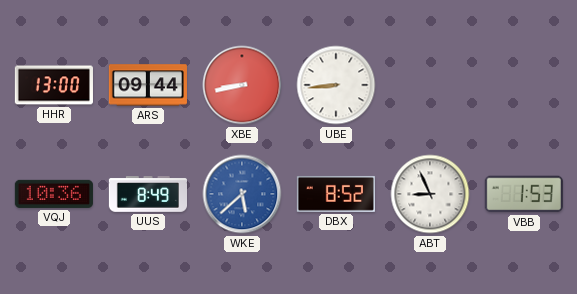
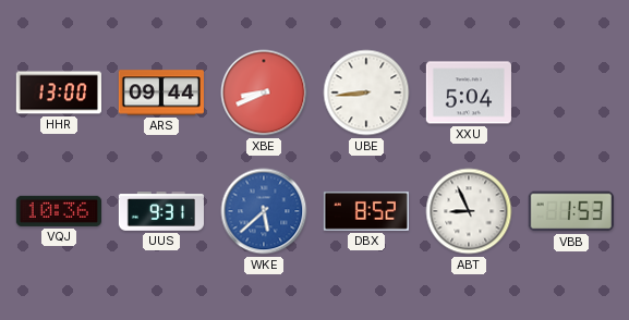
XBE: 8:43 -> 8:41
XXU: none -> 5:04
UUS: 8:49 -> 9:31
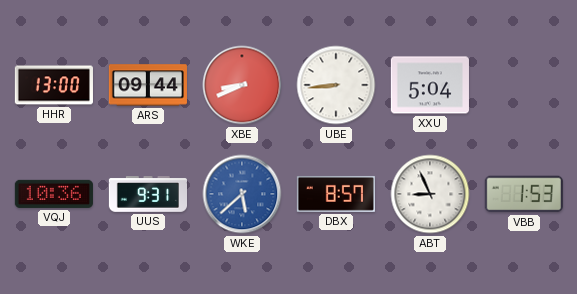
DBX: 8:52 -> 8:57
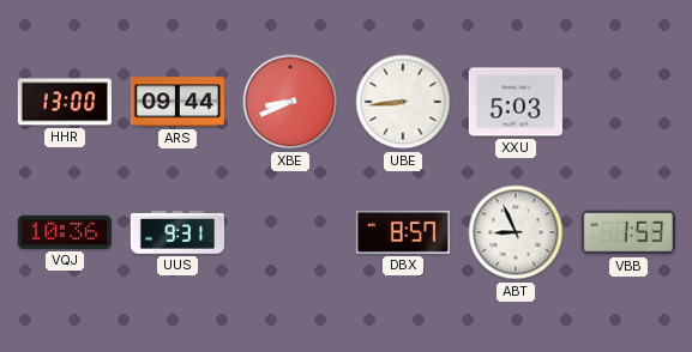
XXU: 5:04 -> 5:03
WKE: 5:38 -> none
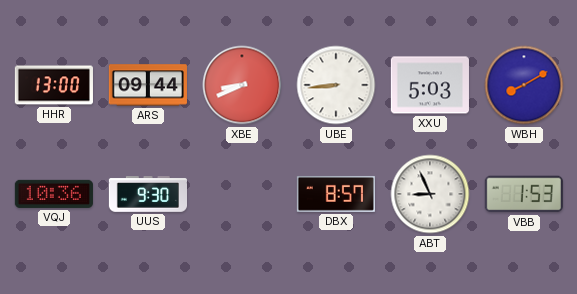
WBH: none -> 8:10
UUS: 9:31 -> 9:30
